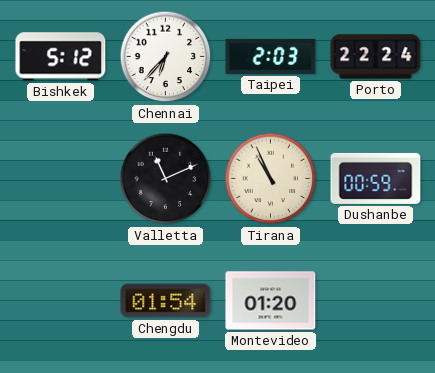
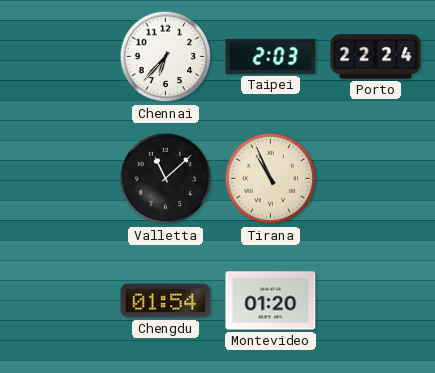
Bishkek: 5:12 -> none
Valletta: 11:11 -> 11:08
Dushanbe: 00:59 -> none
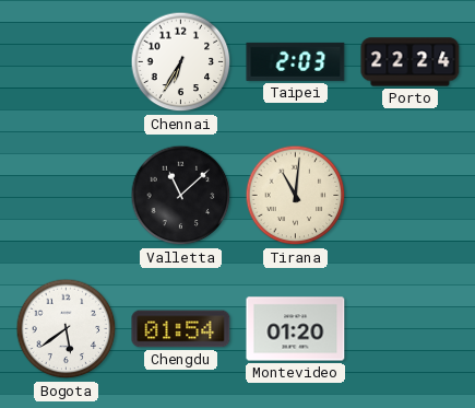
Chennai: 6:37 -> 6:35
Tirana: 10:56 -> 11:01
Bogota: none -> 5:39
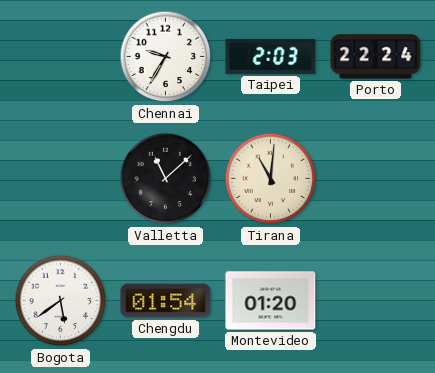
Chennai: 6:35 -> 9:35
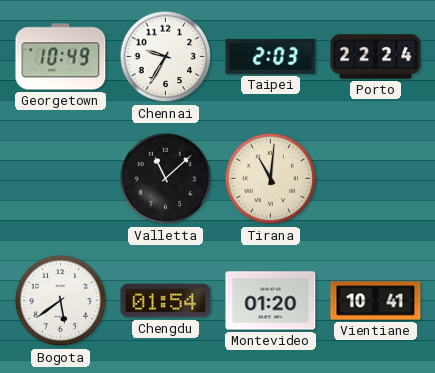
Georgetown: none -> 10:49
Vientiane: none -> 10:41
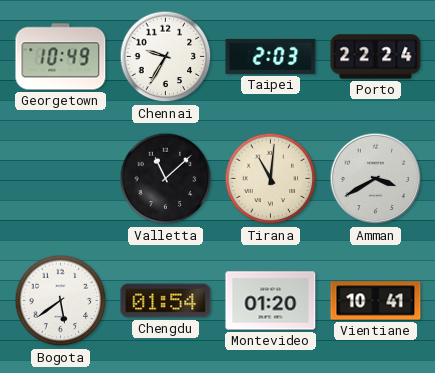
Amman: none -> 3:40
